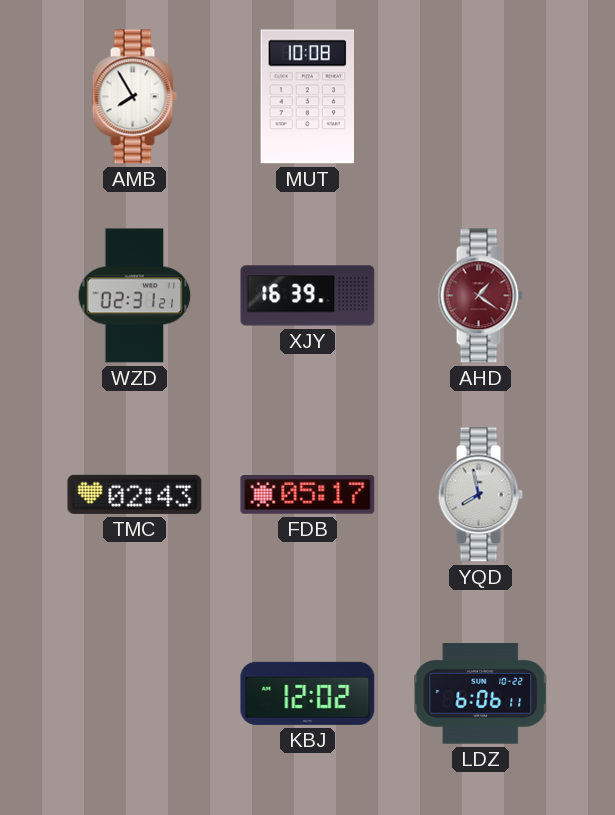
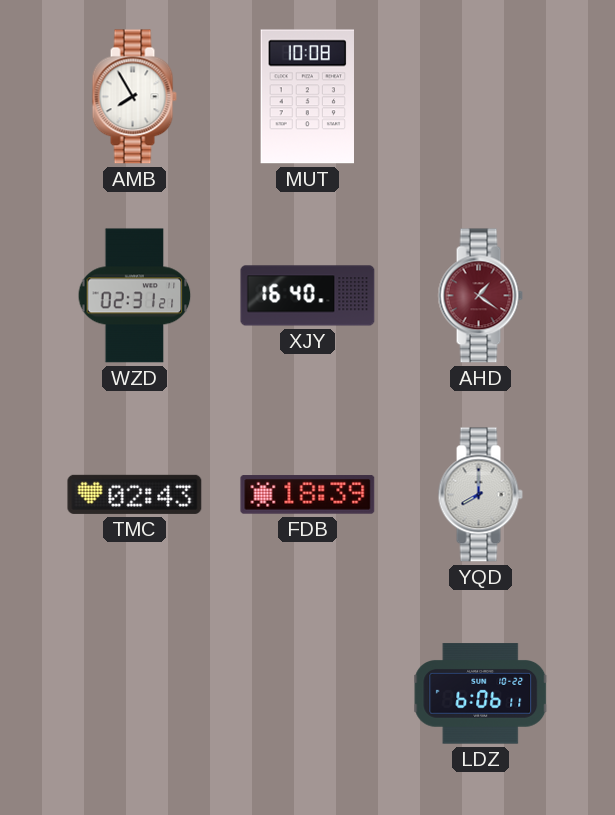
XJY: 16:39 -> 16:40
FDB: 05:17 -> 18:39
YQD: 7:58 -> 8:00
KBJ: 12:02 -> none
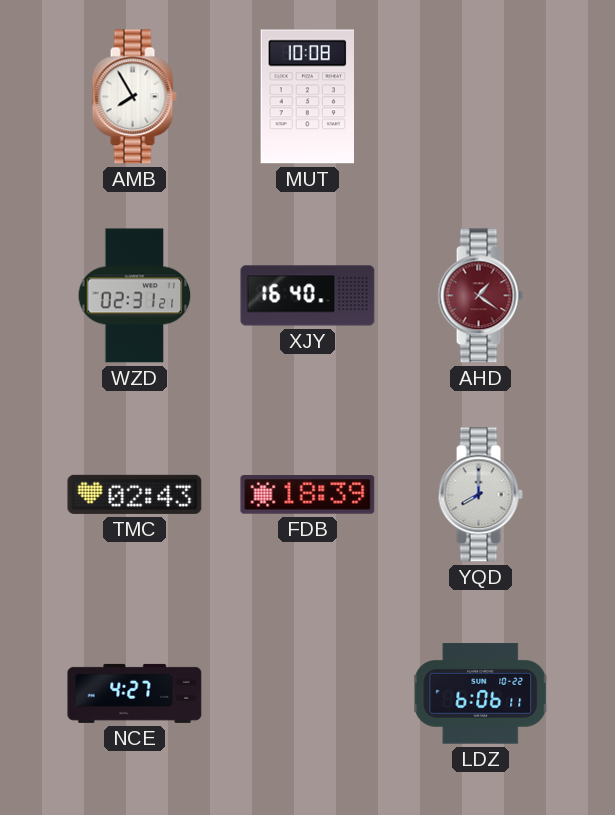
NCE: none -> 4:27
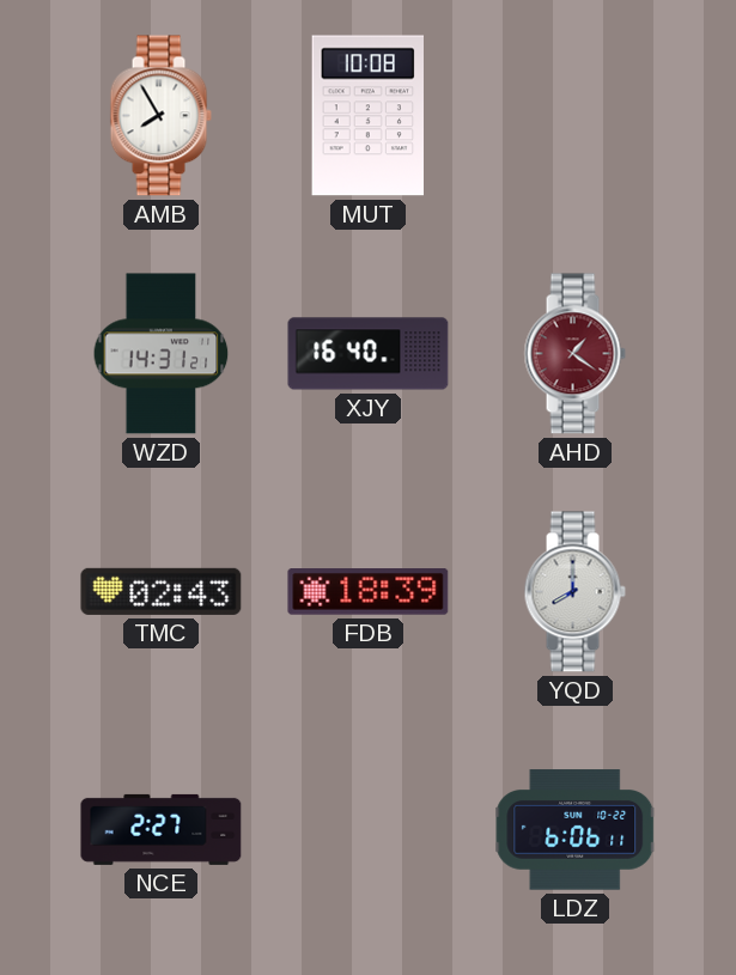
WZD: 02:31 -> 14:31
NCE: 4:27 -> 2:27
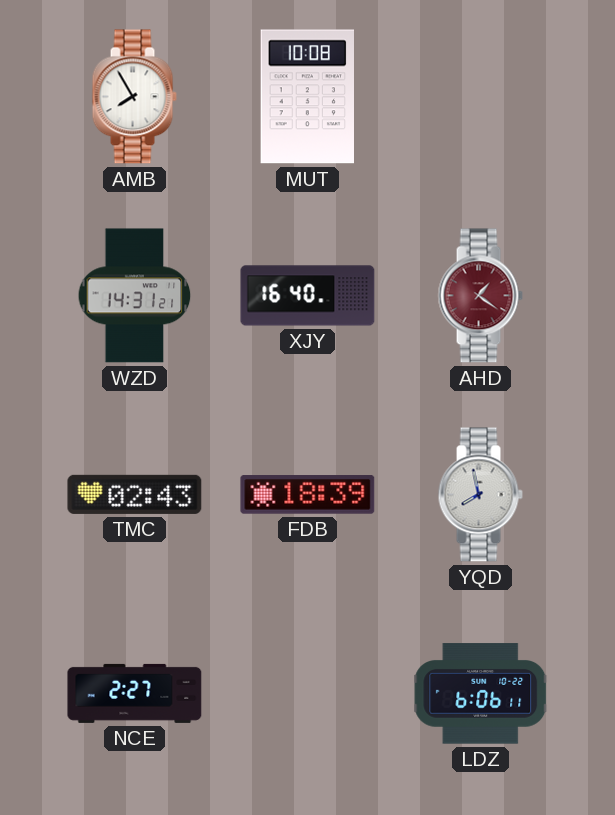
YQD: 8:00 -> 7:58
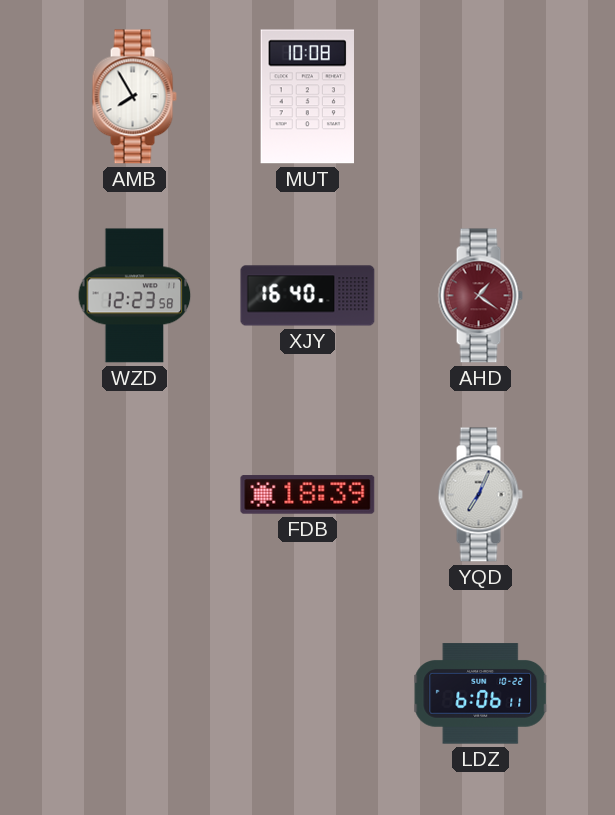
WZD: 14:31 -> 12:23
TMC: 02:43 -> none
YQD: 7:58 -> 7:04
NCE: 2:27 -> none
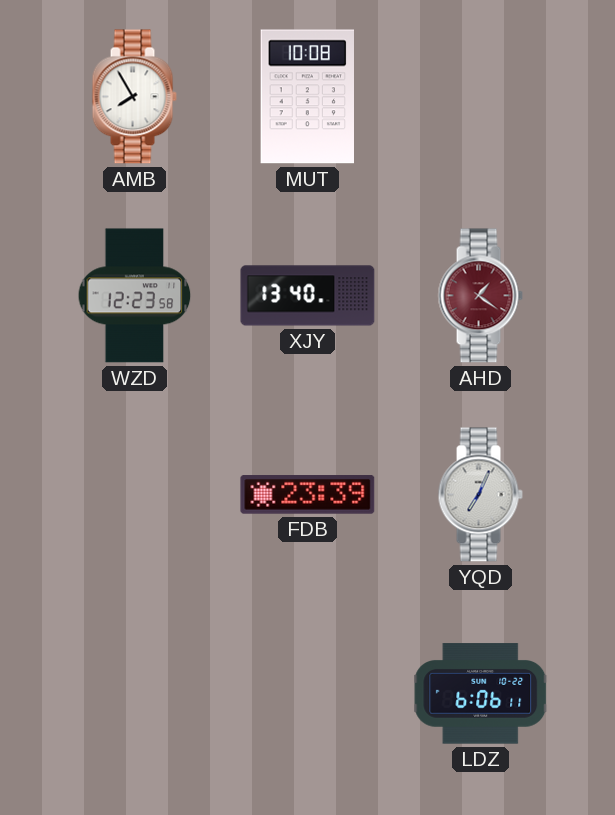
XJY: 16:40 -> 13:40
FDB: 18:39 -> 23:39
